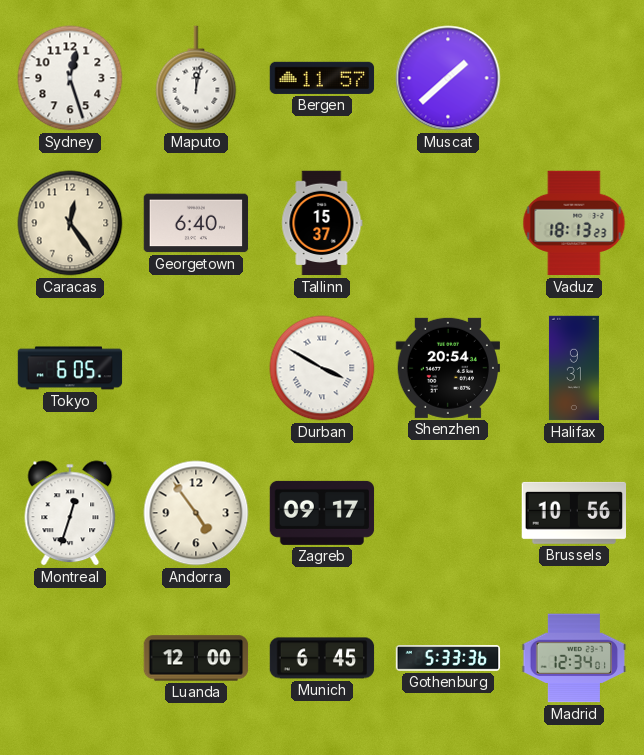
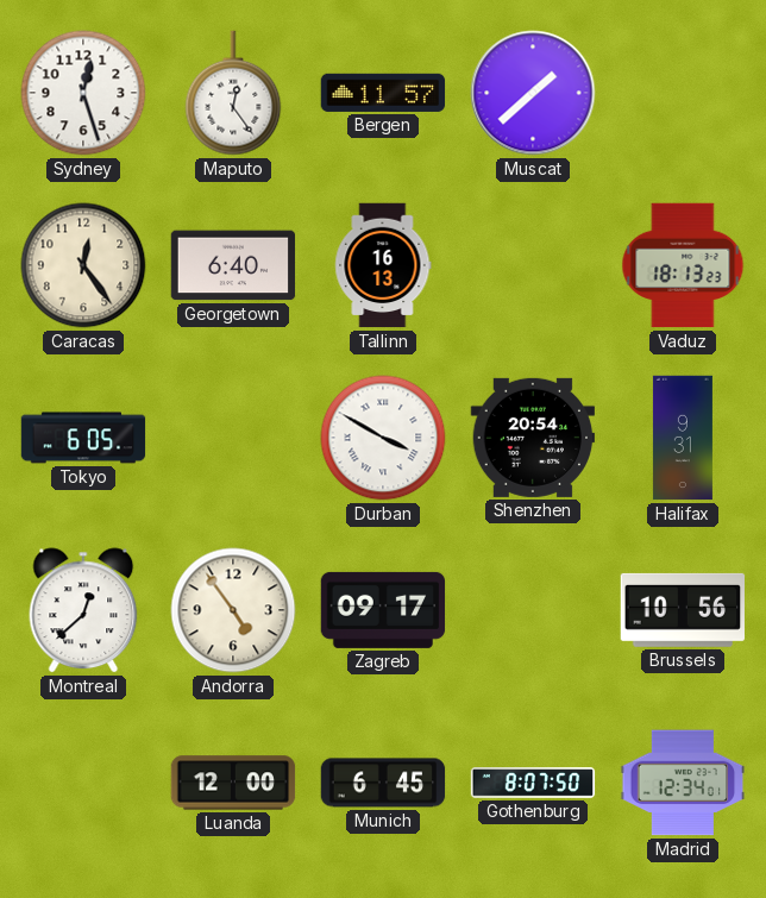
Maputo: 12:02 -> 12:24
Tallinn: 15:37 -> 16:13
Montreal: 12:33 -> 12:38
Gothenburg: 5:33 -> 8:07
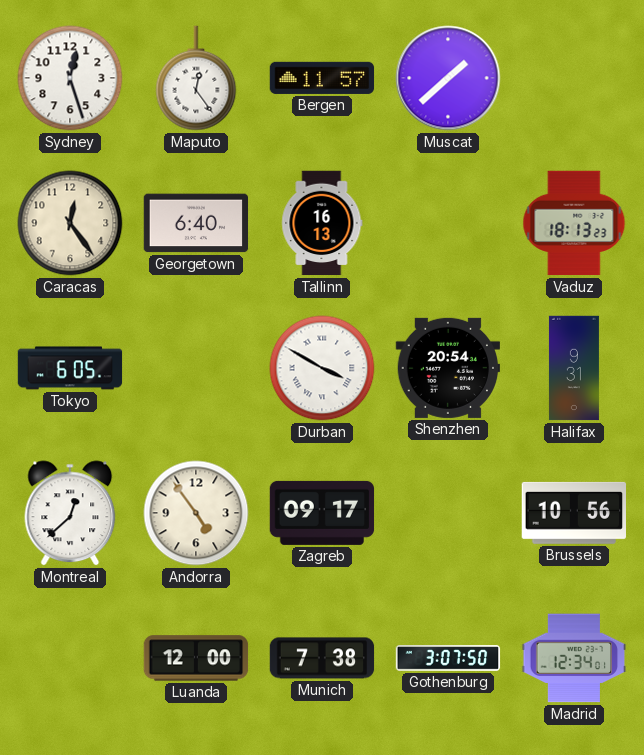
Munich: 6:45 -> 7:38
Gothenburg: 8:07 -> 3:07
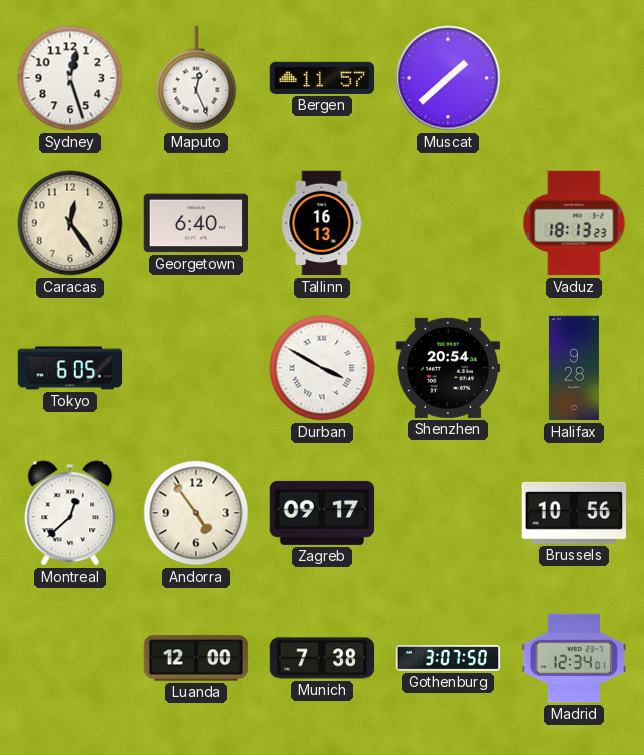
Maputo: 12:24 -> 12:26
Halifax: 9:31 -> 9:28
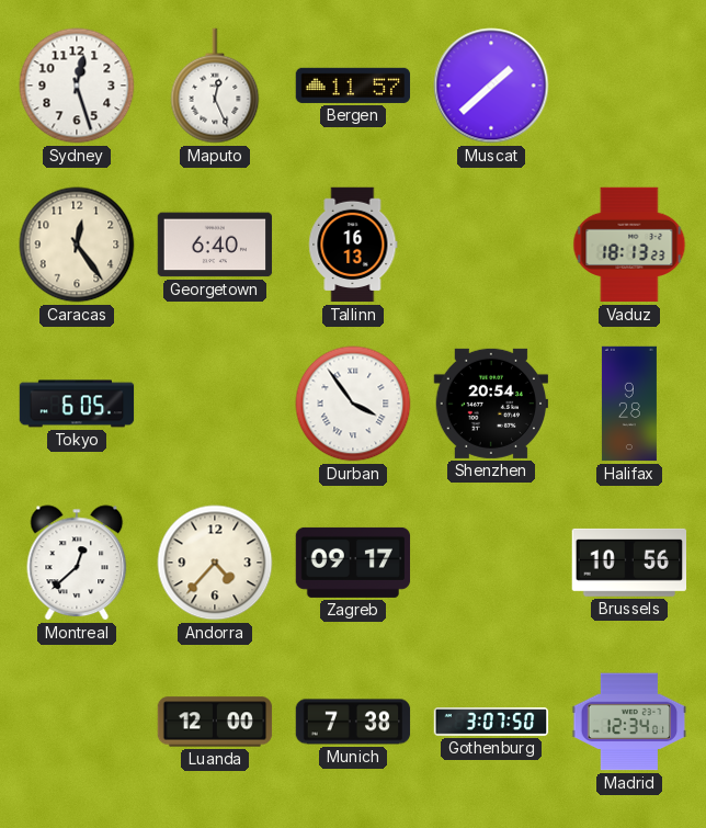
Durban: 3:50 -> 3:54
Andorra: 4:54 -> 4:37
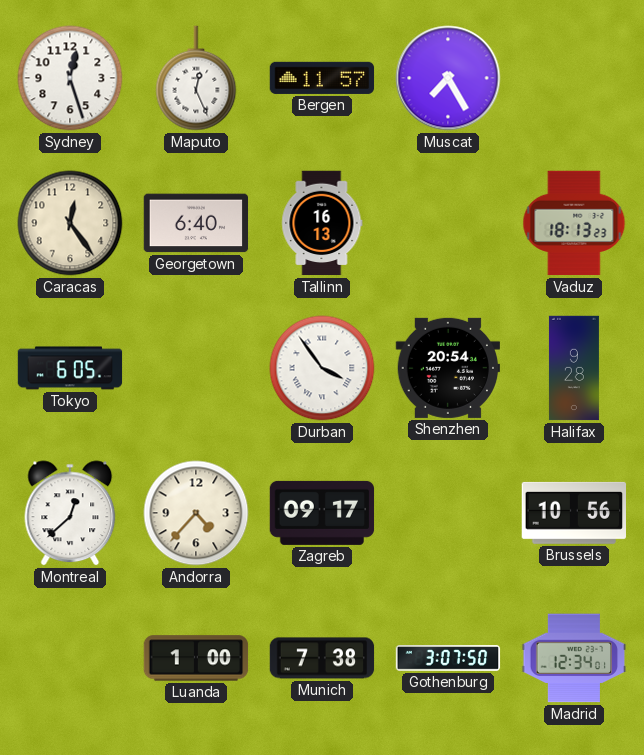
Muscat: 1:38 -> 7:25
Luanda: 12:00 -> 1:00
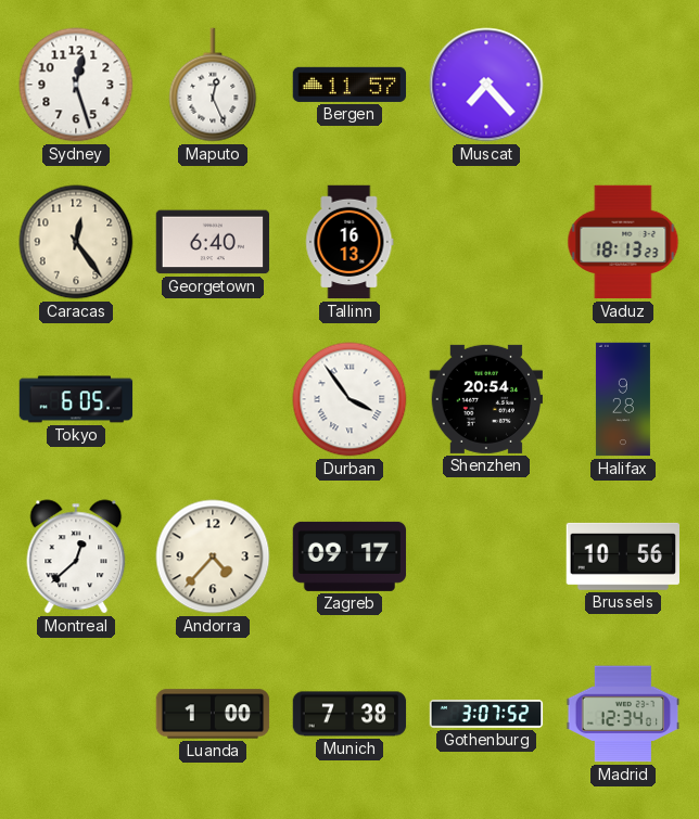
Muscat: 7:25 -> 7:23
Gothenburg: 3:07:50 -> 3:07:52
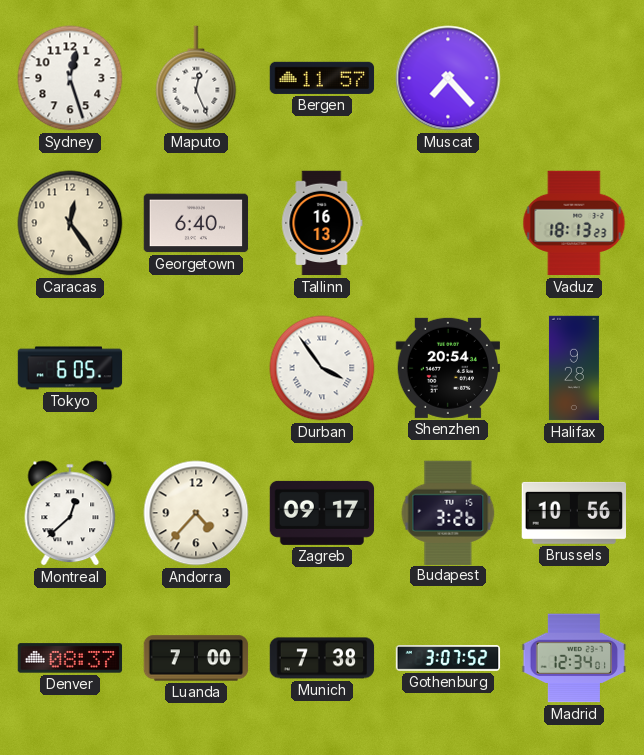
Budapest: none -> 3:26
Denver: none -> 08:37
Luanda: 1:00 -> 7:00
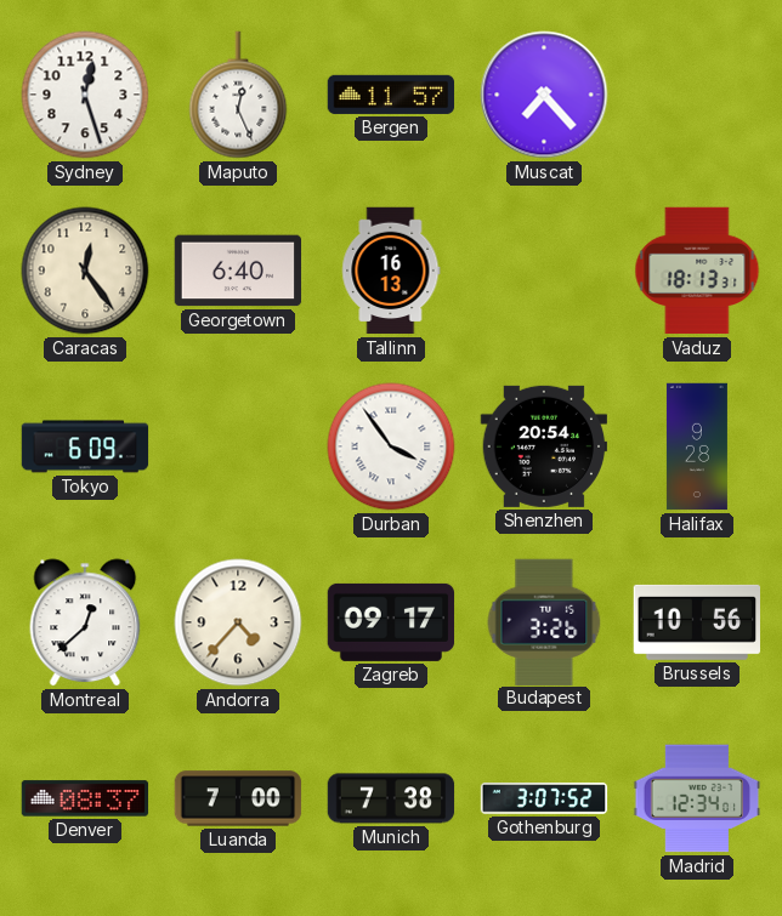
Vaduz: 18:13:23 -> 18:13:31
Tokyo: 6:05 -> 6:09
